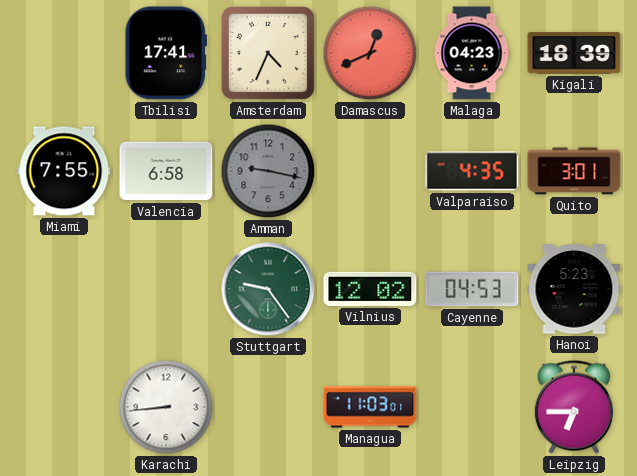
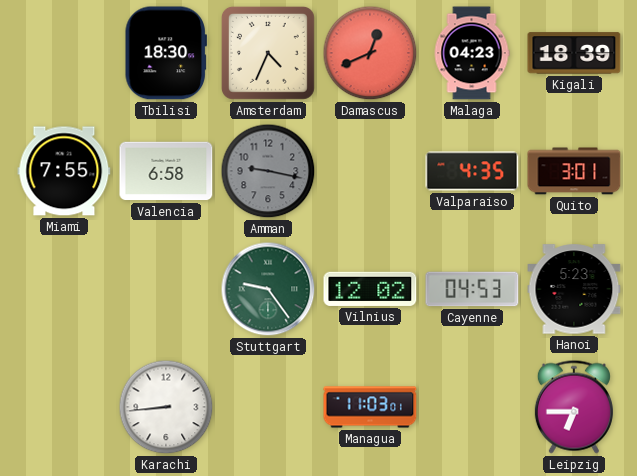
Tbilisi: 17:41 -> 18:30
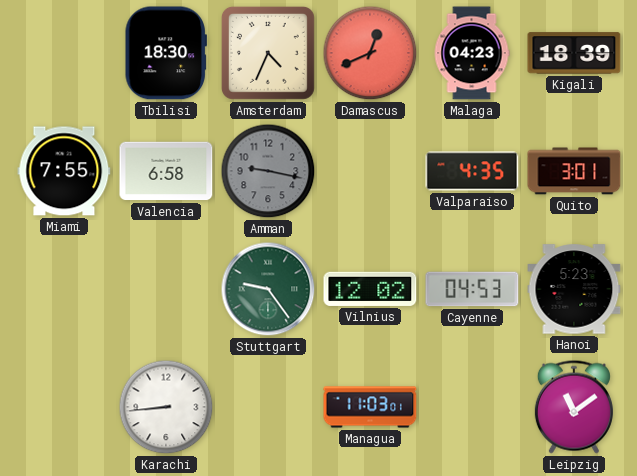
Leipzig: 6:45 -> 11:09
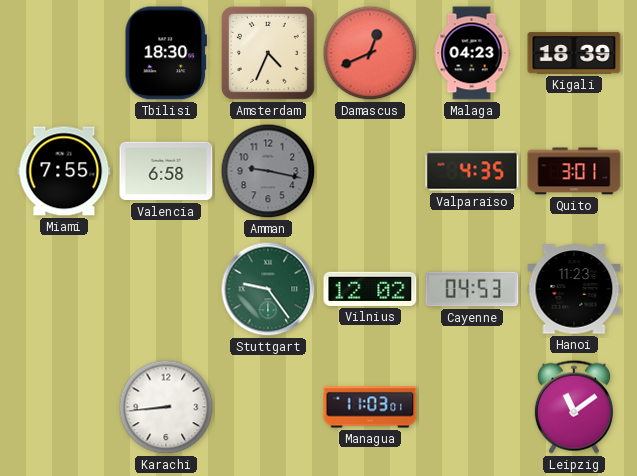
Hanoi: 5:23 -> 11:23
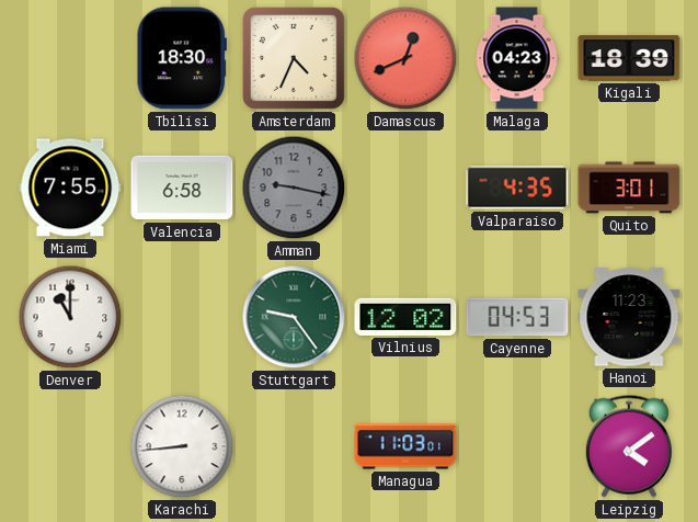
Denver: none -> 11:00
Leipzig: 11:09 -> 4:09
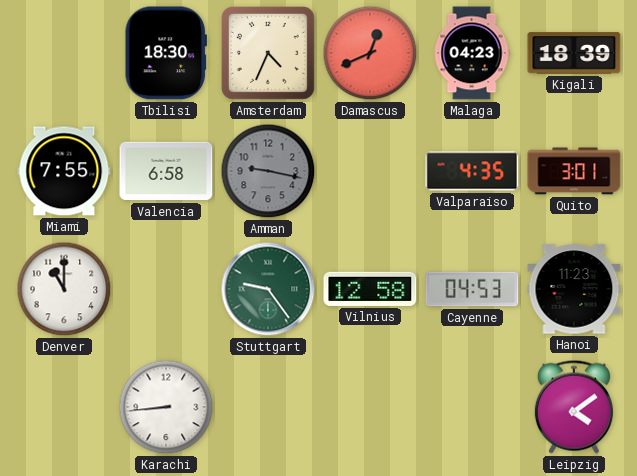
Vilnius: 12:02 -> 12:58
Managua: 11:03 -> none
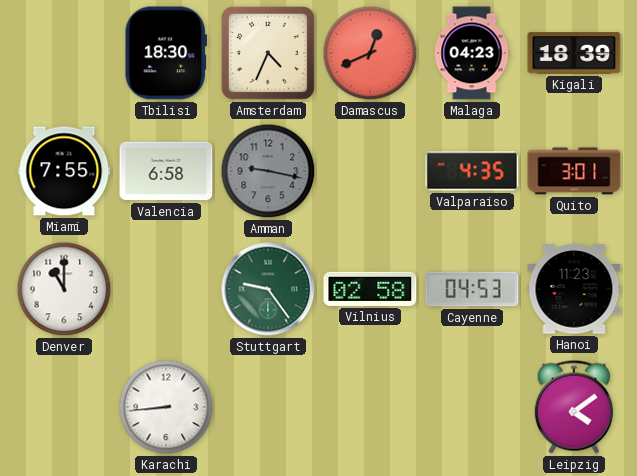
Vilnius: 12:58 -> 02:58
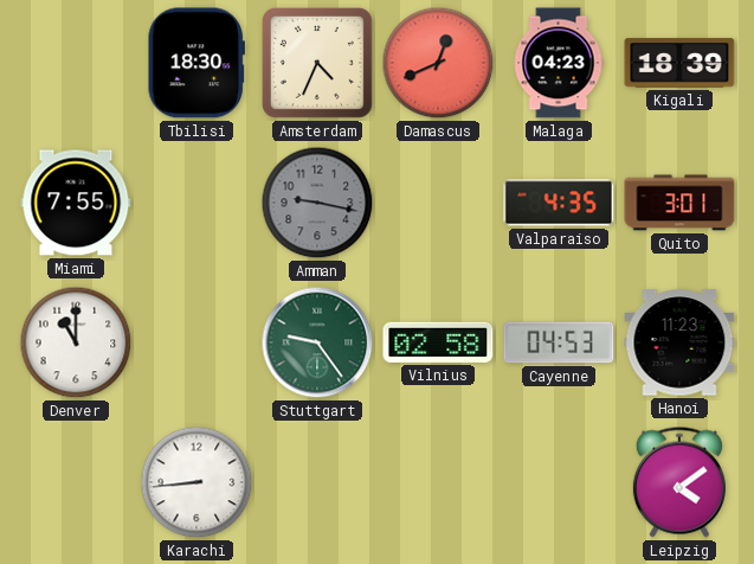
Valencia: 6:58 -> none
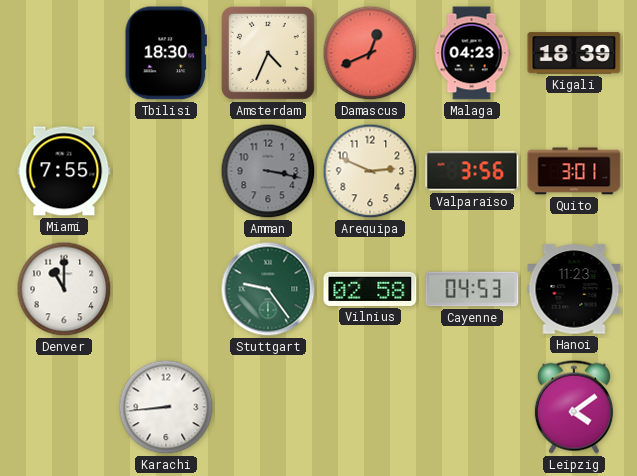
Amman: 9:17 -> 3:17
Arequipa: none -> 2:49
Valparaiso: 4:35 -> 3:56
